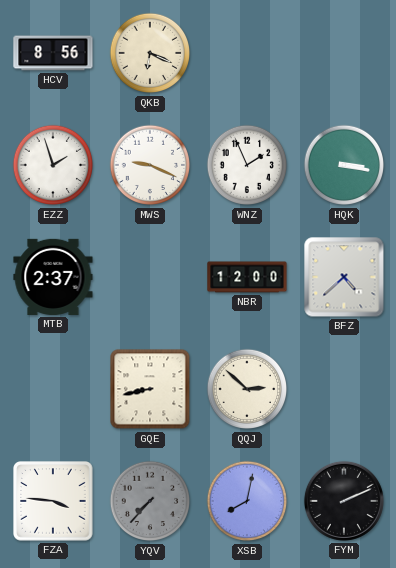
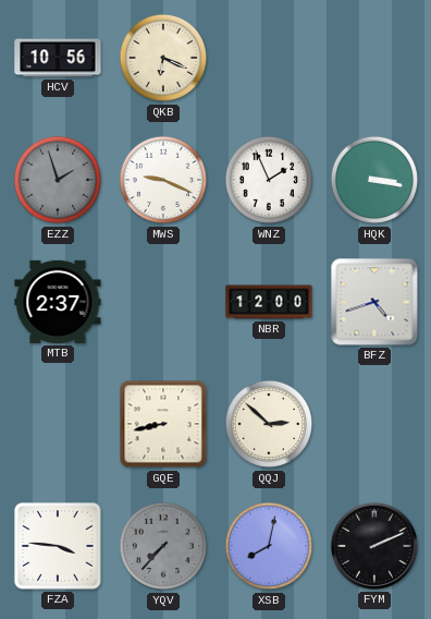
HCV: 8:56 -> 10:56
EZZ dial: white -> grey
BFZ: 4:38 -> 4:42
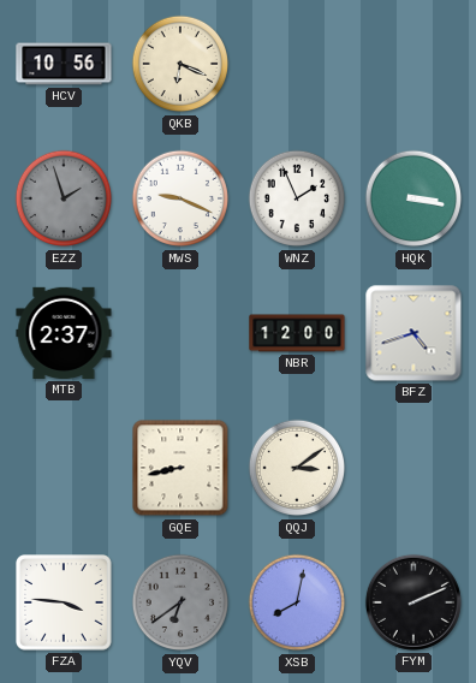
QQJ: 2:52 -> 3:09
YQV: 7:37 -> 6:39
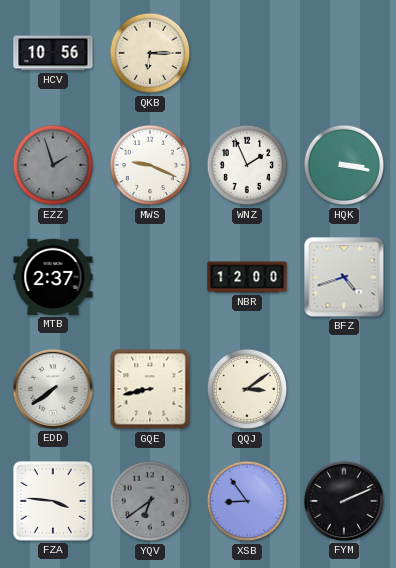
QKB: 6:19 -> 6:15
EDD: none -> 7:39
XSB: 8:02 -> 8:54
